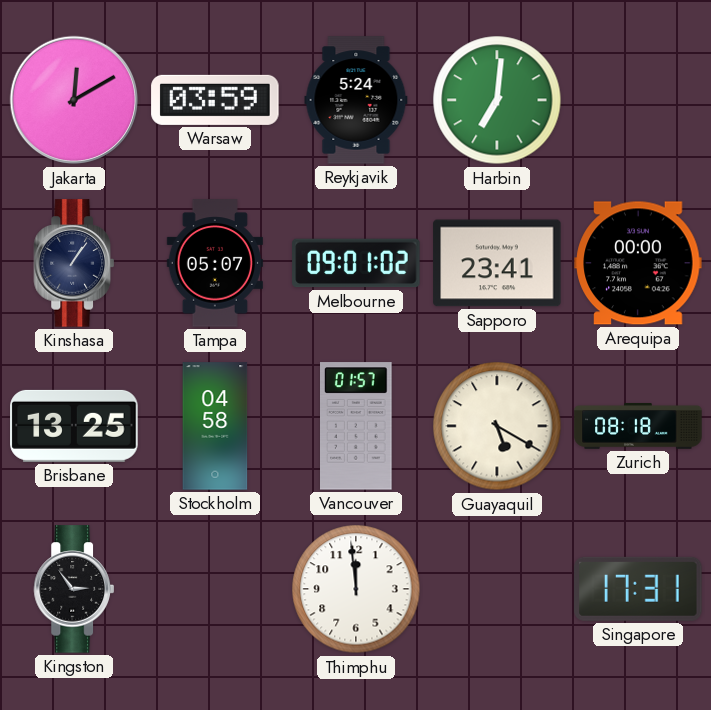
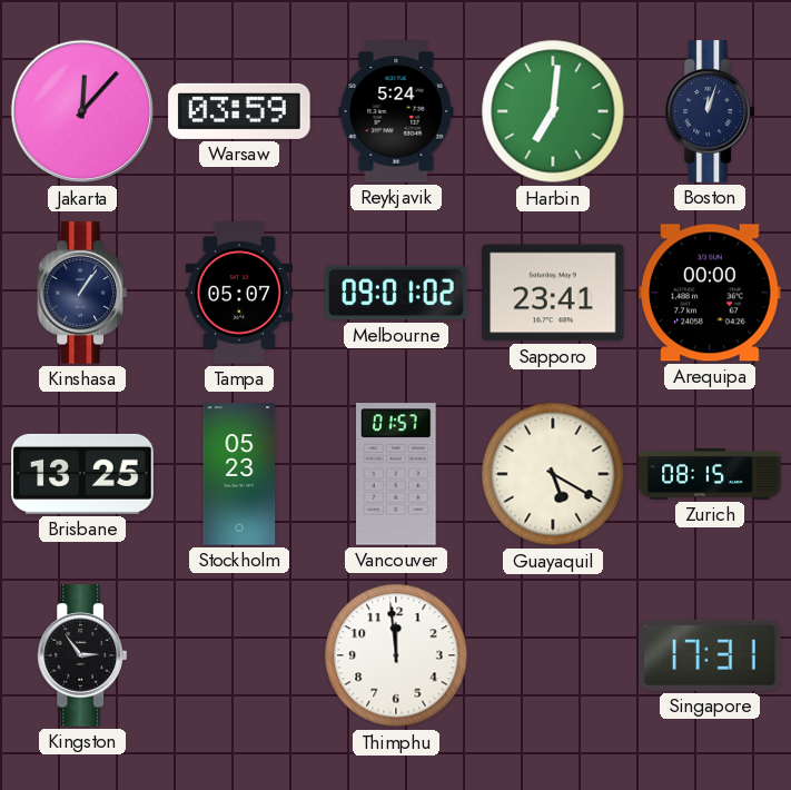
Jakarta: 12:10 -> 12:07
Boston: none -> 12:03
Stockholm: 04:58 -> 05:23
Zurich: 08:18 -> 08:15
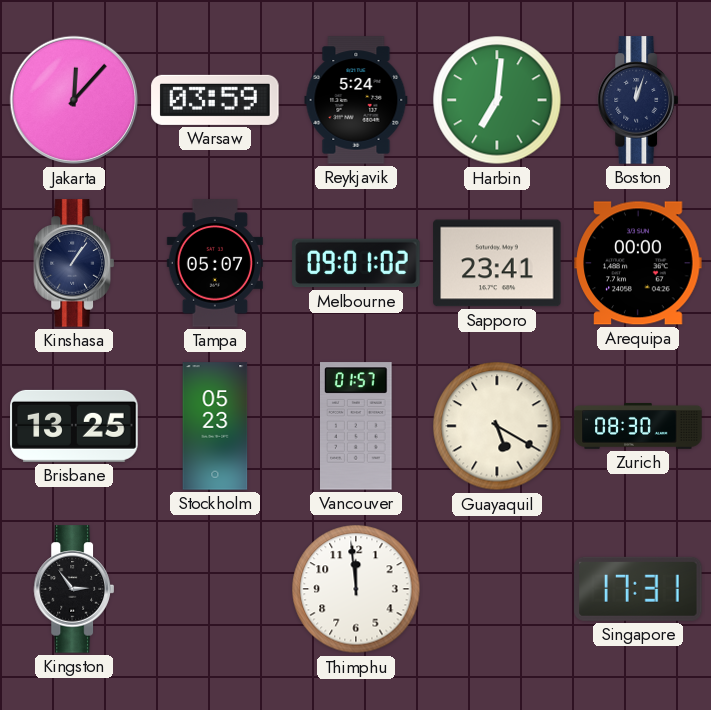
Zurich: 08:15 -> 08:30
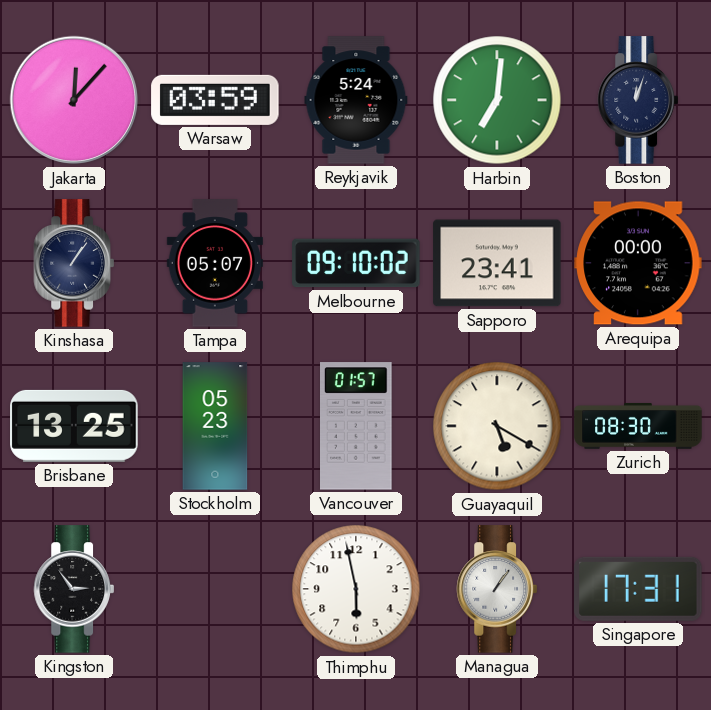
Melbourne: 09:01 -> 09:10
Thimphu: 11:59 -> 5:58
Managua: none -> 1:06
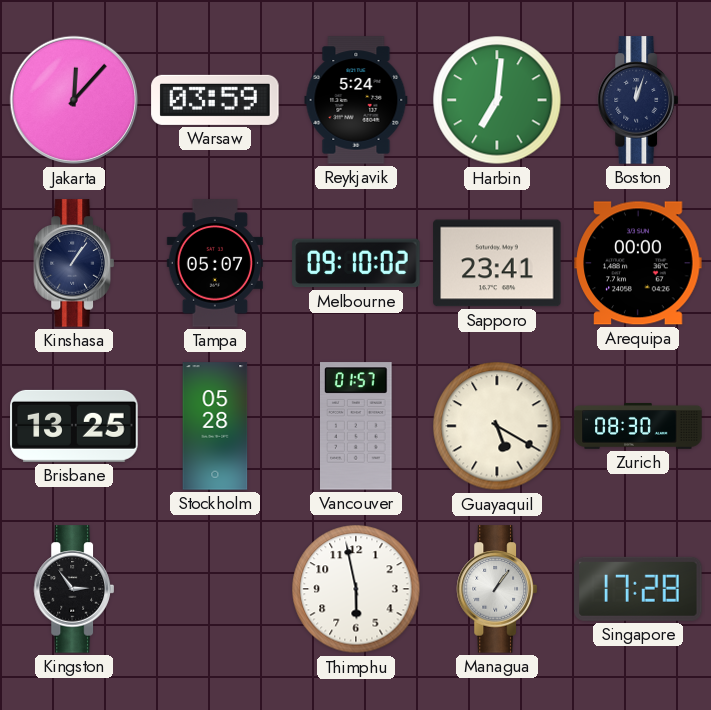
Stockholm: 05:23 -> 05:28
Singapore: 17:31 -> 17:28
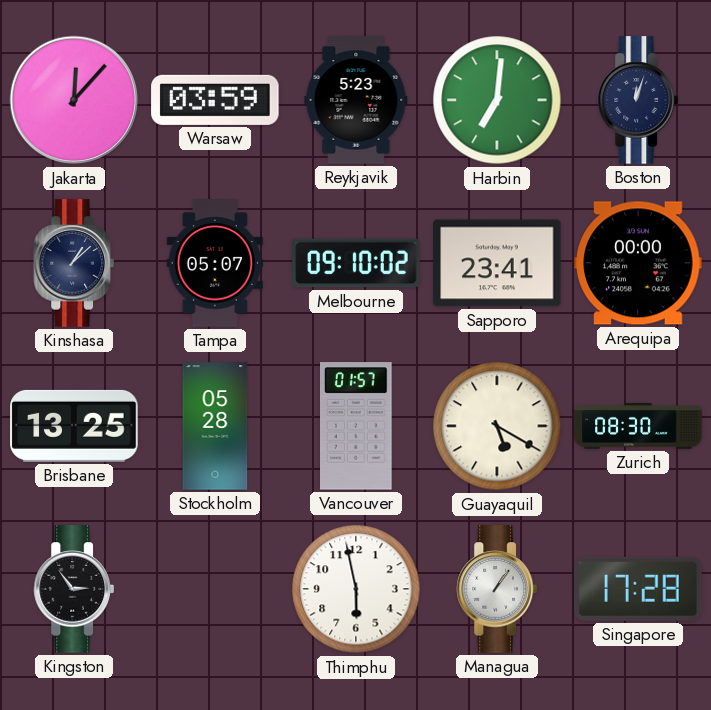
Reykjavik: 5:24 -> 5:23
Kinshasa: 1:06 -> 1:08
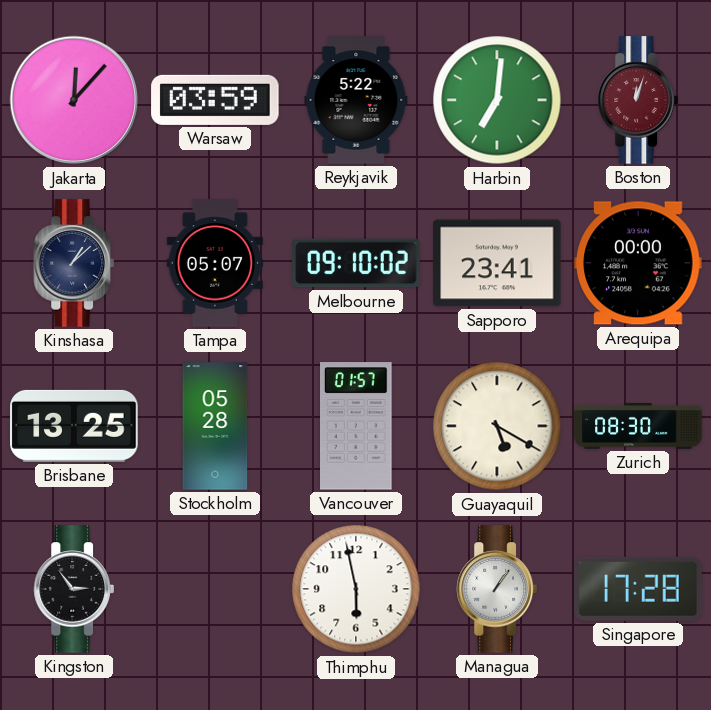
Reykjavik: 5:23 -> 5:22
Boston dial: navy -> burgundy
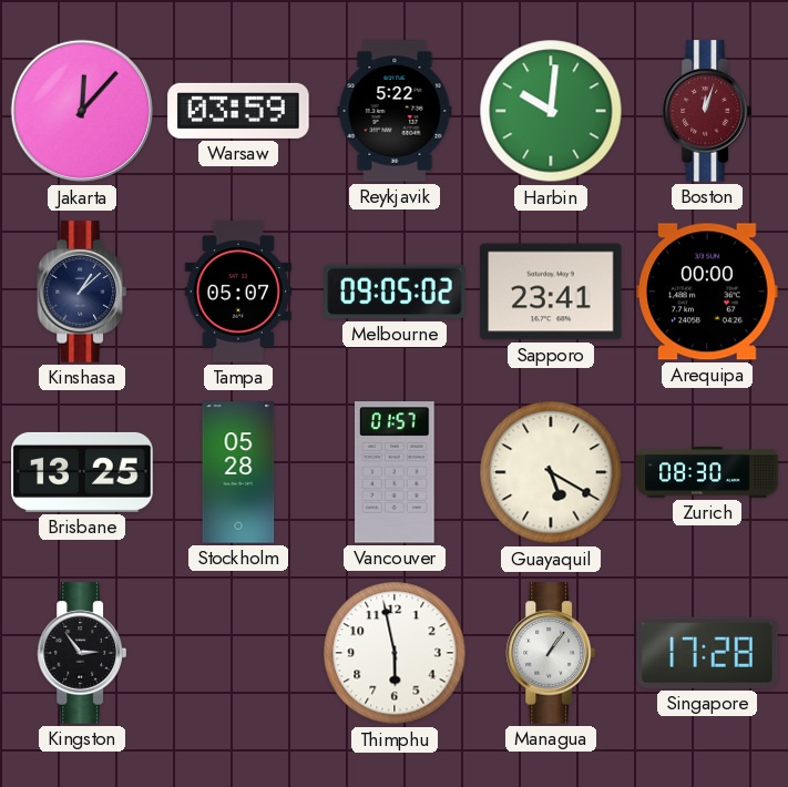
Harbin: 7:01 -> 10:01
Melbourne: 09:10 -> 09:05
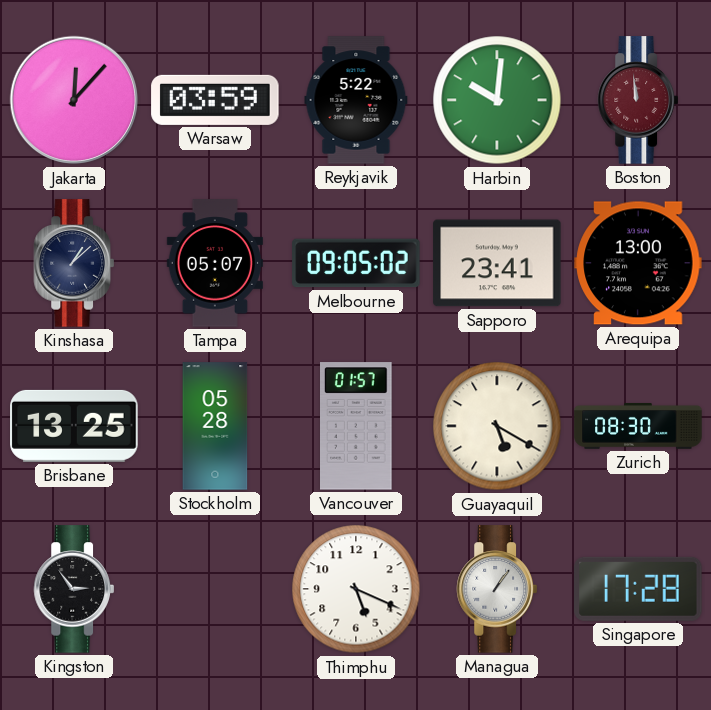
Boston: 12:03 -> 11:59
Arequipa: 00:00 -> 13:00
Thimphu: 5:58 -> 5:19
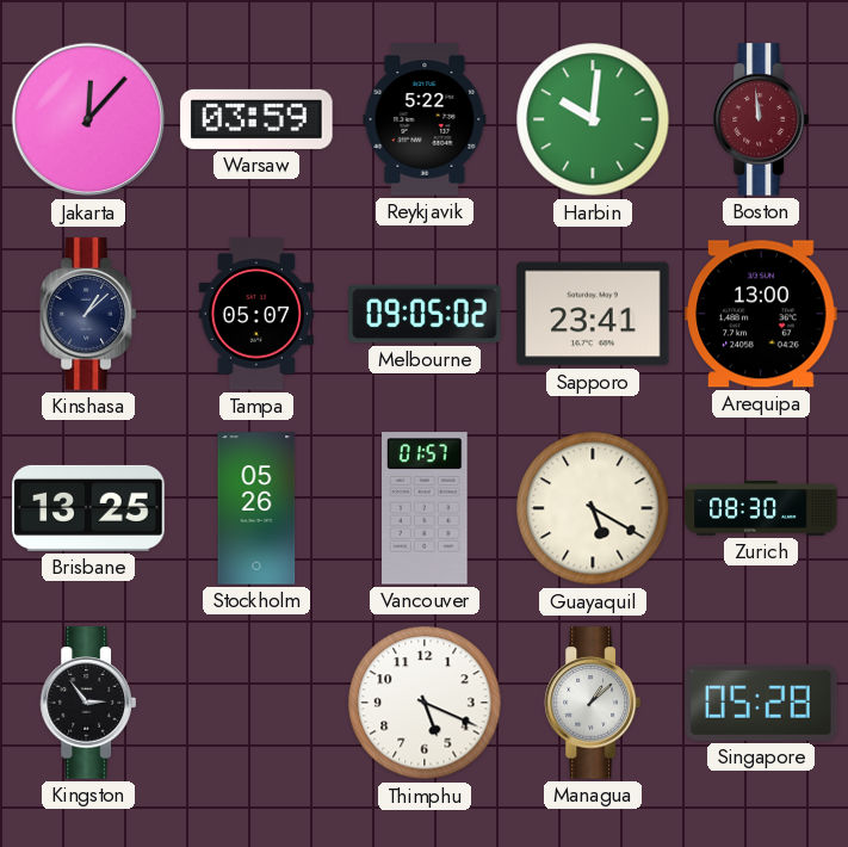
Stockholm: 05:28 -> 05:26
Managua: 1:06 -> 1:08
Singapore: 17:28 -> 05:28
